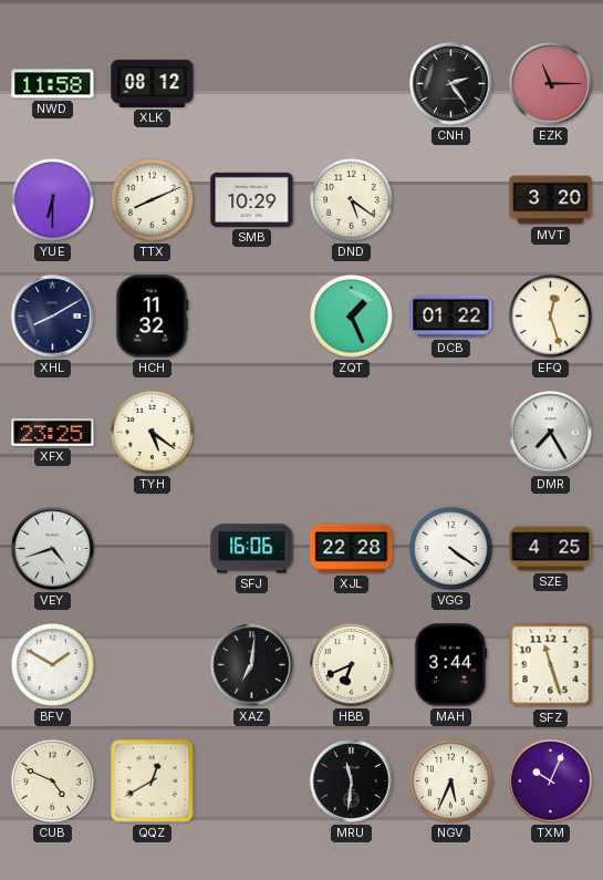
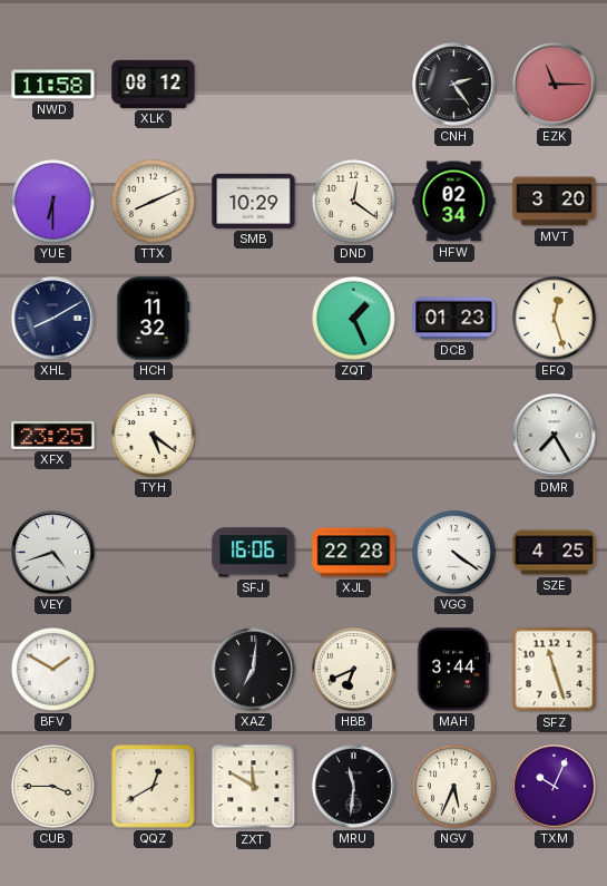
DND: 5:21 -> 12:21
HFW: none -> 02:34
DCB: 01:22 -> 01:23
CUB: 4:49 -> 3:45
ZXT: none -> 11:50
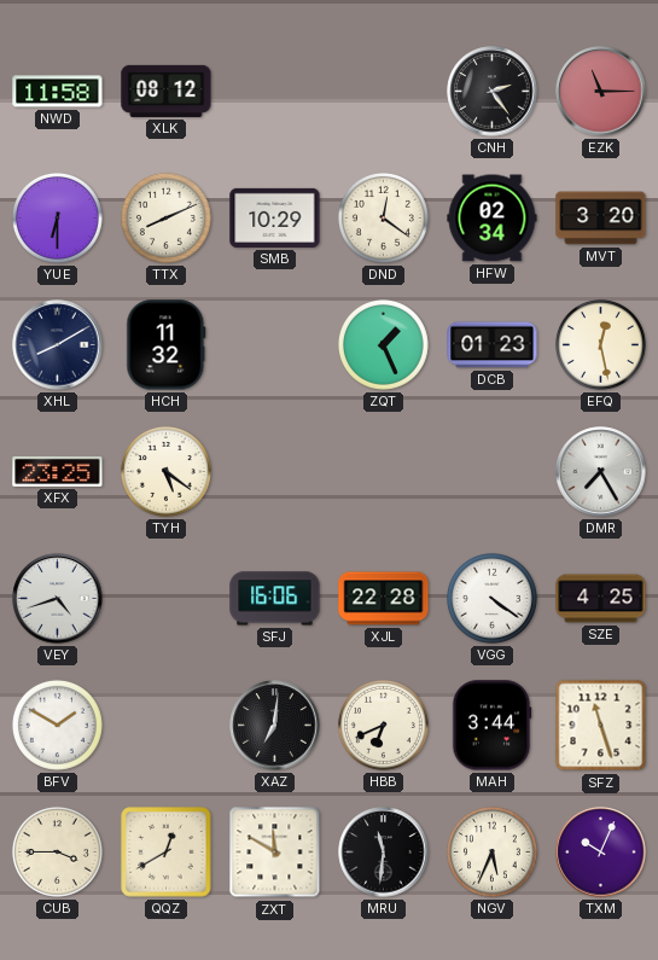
EFQ: 12:27 -> 12:28
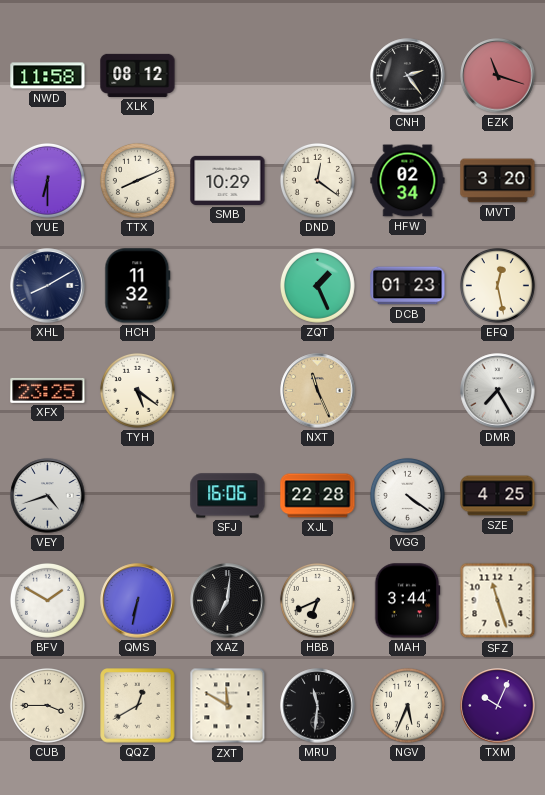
EZK: 11:15 -> 11:18
NXT: none -> 11:26
QMS: none -> 6:32
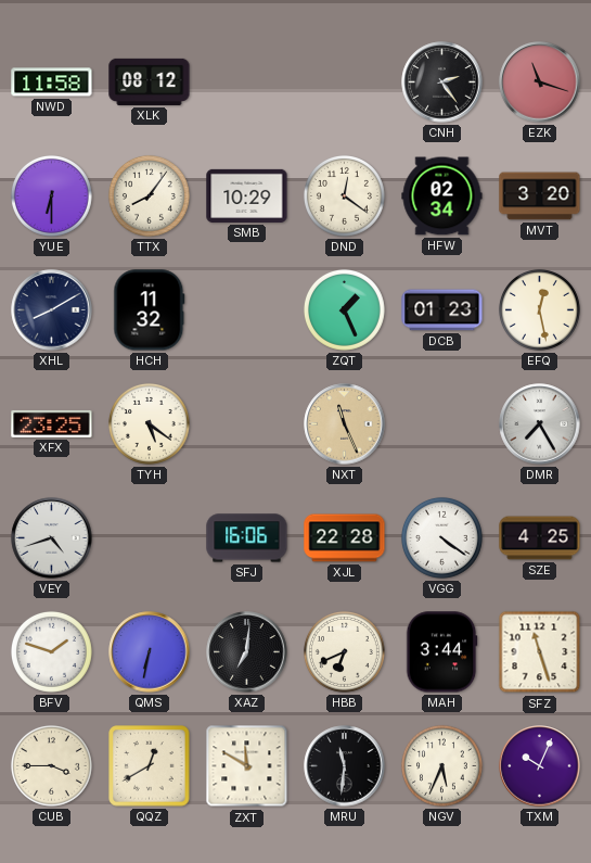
TTX: 8:11 -> 8:06
BFV: 1:50 -> 1:48
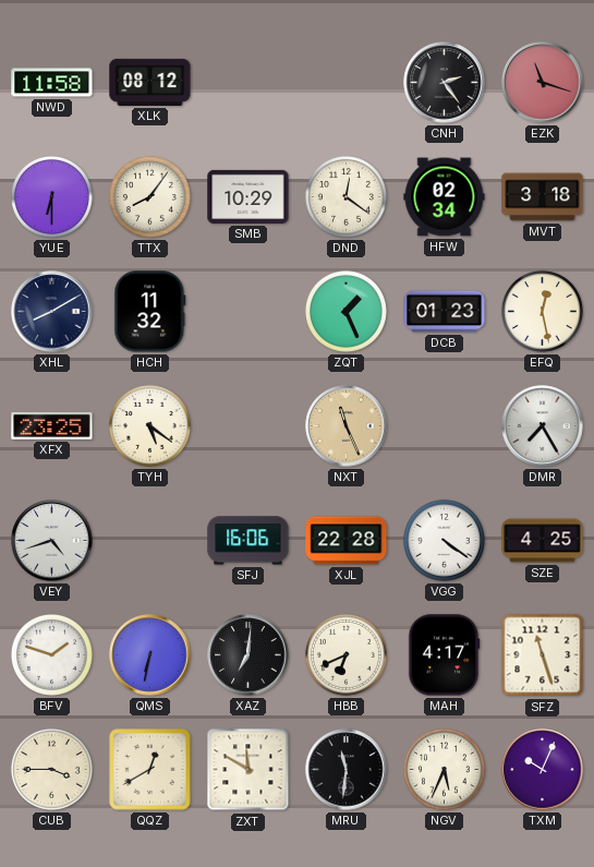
MVT: 3:20 -> 3:18
MAH: 3:44 -> 4:17
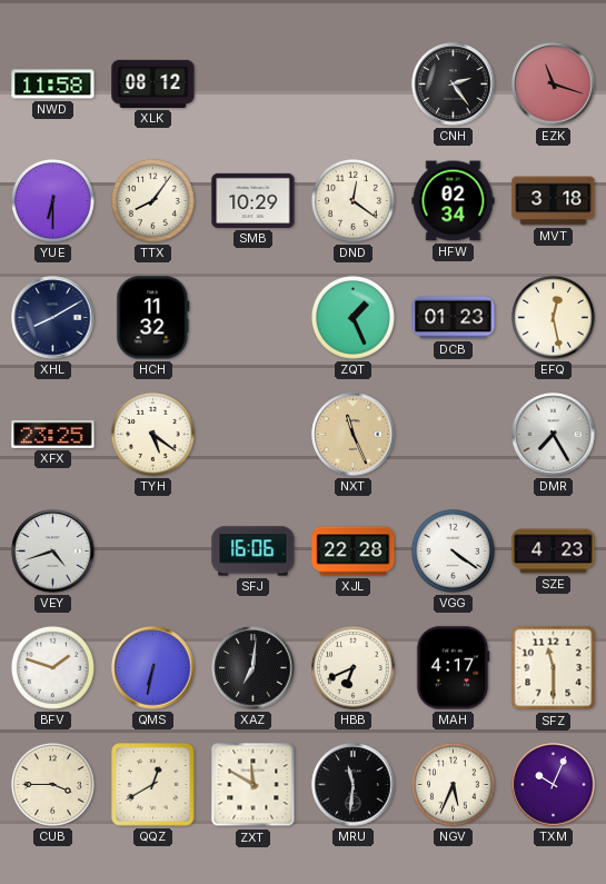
SZE: 4:25 -> 4:23
SFZ: 11:27 -> 11:30
